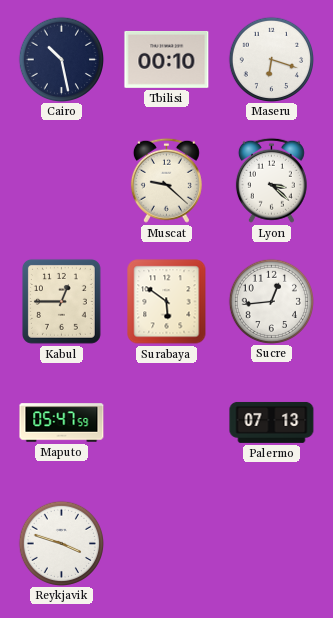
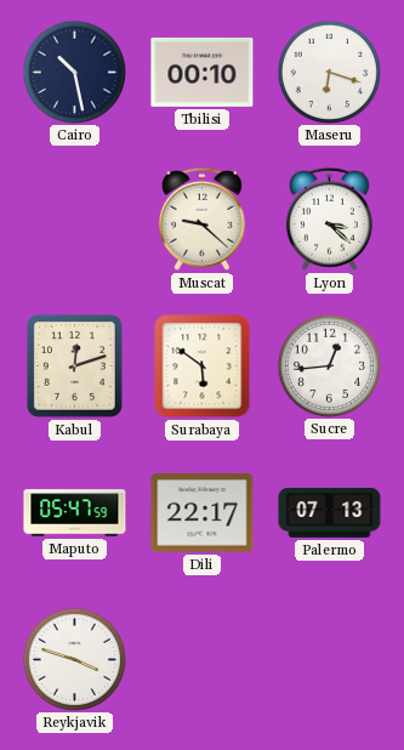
Kabul: 12:45 -> 12:12
Dili: none -> 22:17
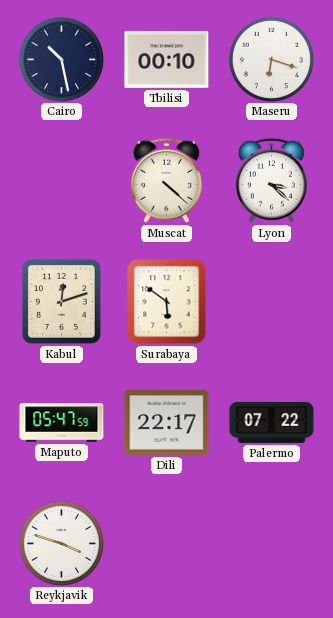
Muscat: 9:22 -> 4:22
Sucre: 12:44 -> none
Palermo: 07:13 -> 07:22
